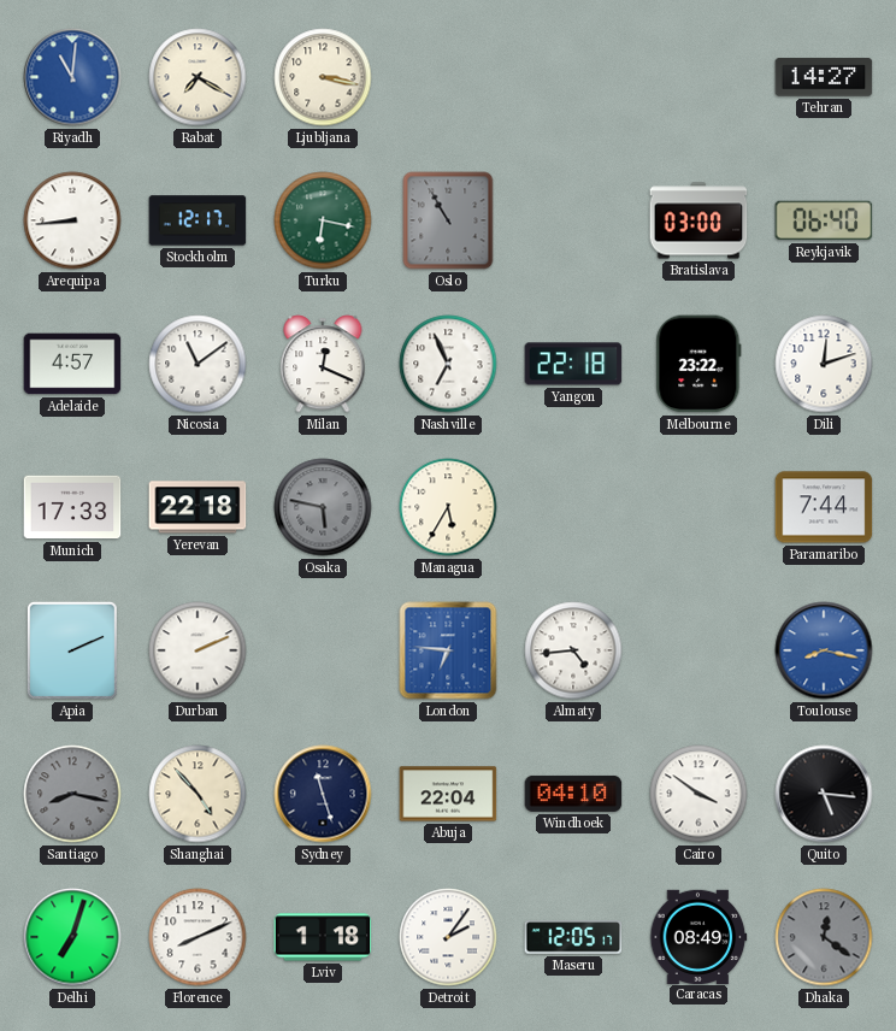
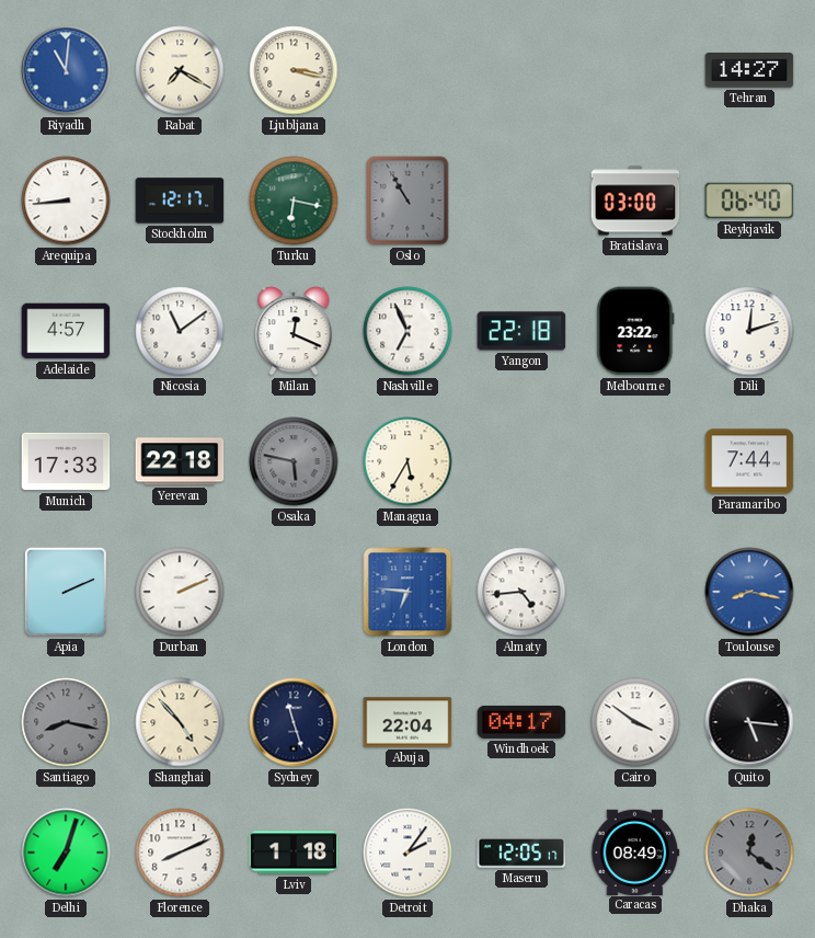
Windhoek: 04:10 -> 04:17
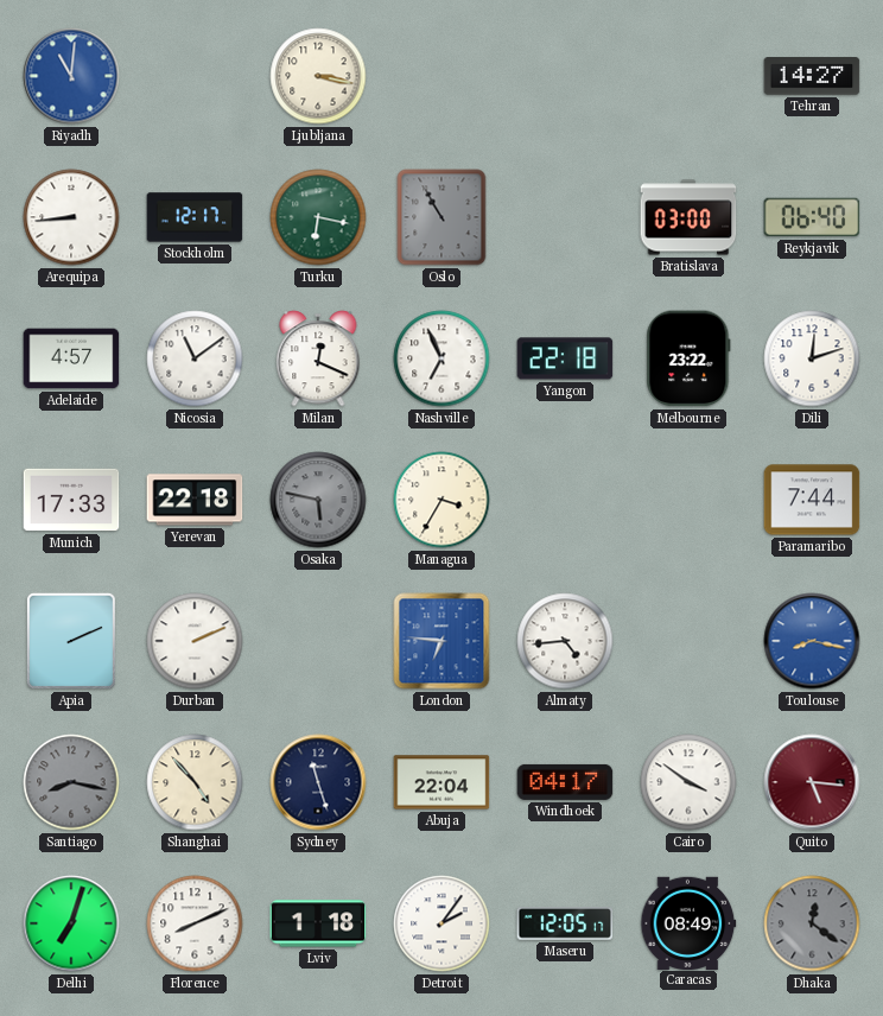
Rabat: 7:20 -> none
Managua: 5:35 -> 3:35
Quito dial: black -> burgundy
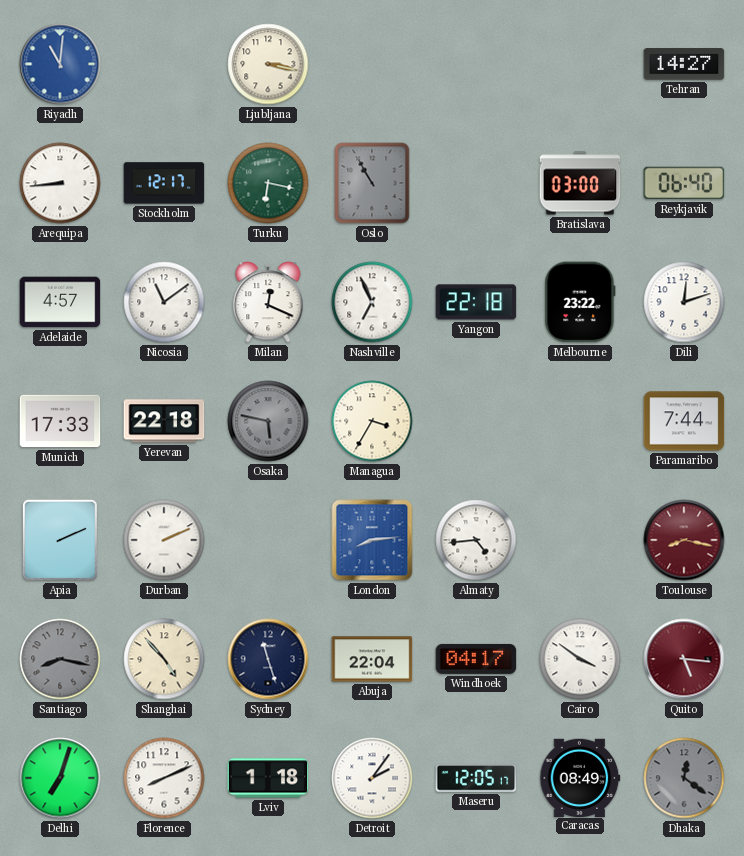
London: 6:46 -> 8:14
Toulouse dial: blue -> burgundy
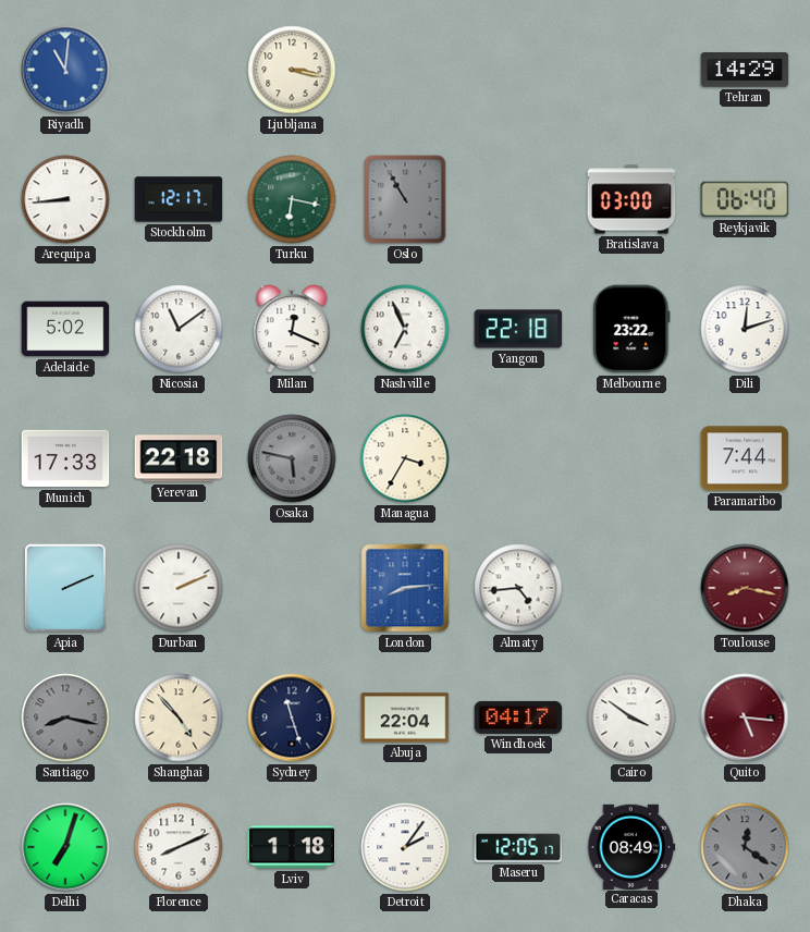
Tehran: 14:27 -> 14:29
Adelaide: 4:57 -> 5:02
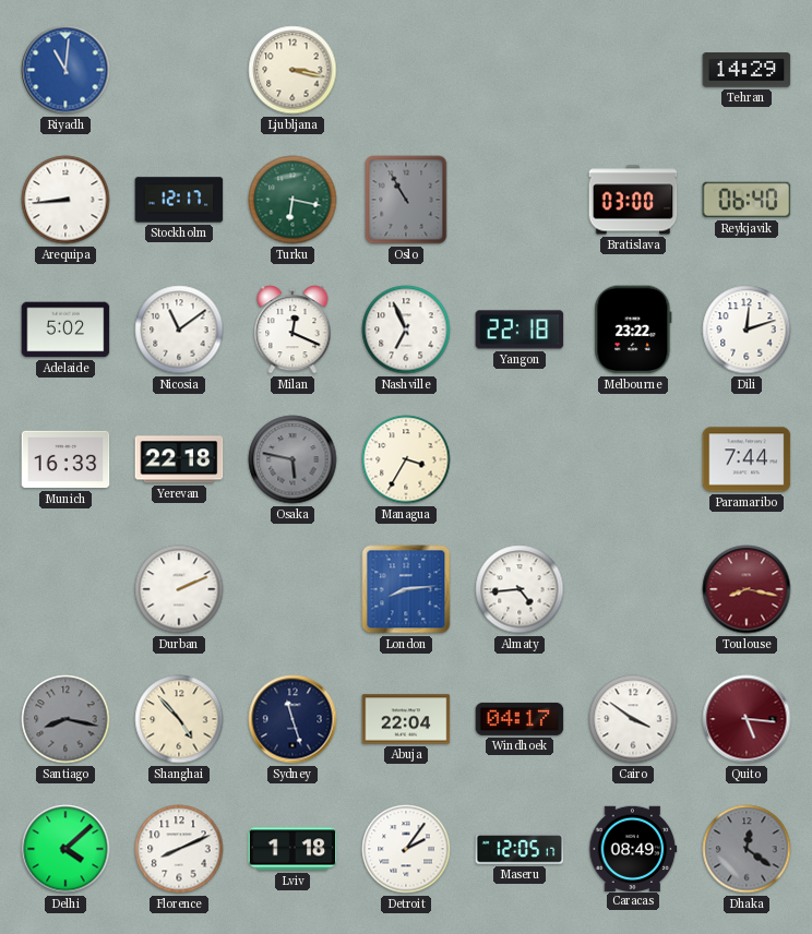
Munich: 17:33 -> 16:33
Apia: 2:11 -> none
Delhi: 7:03 -> 4:08
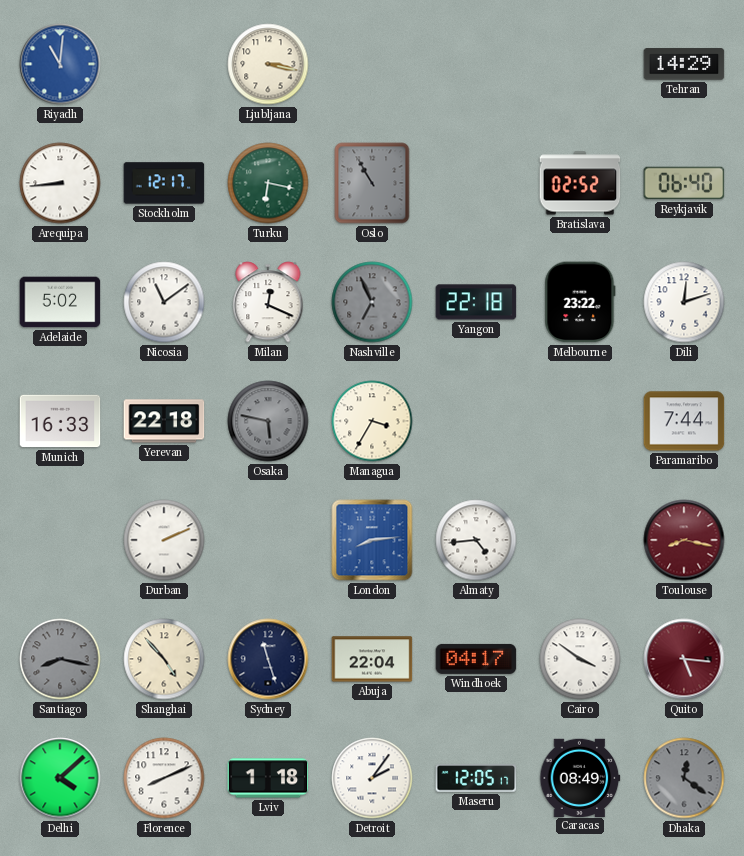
Bratislava: 03:00 -> 02:52
Nashville dial: white -> grey
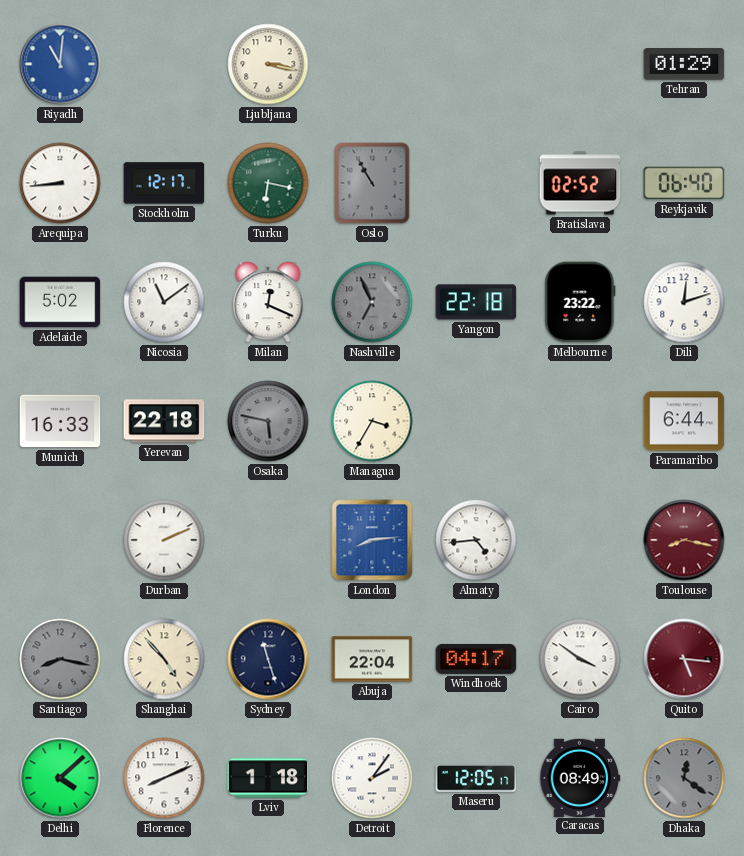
Tehran: 14:29 -> 01:29
Paramaribo: 7:44 -> 6:44
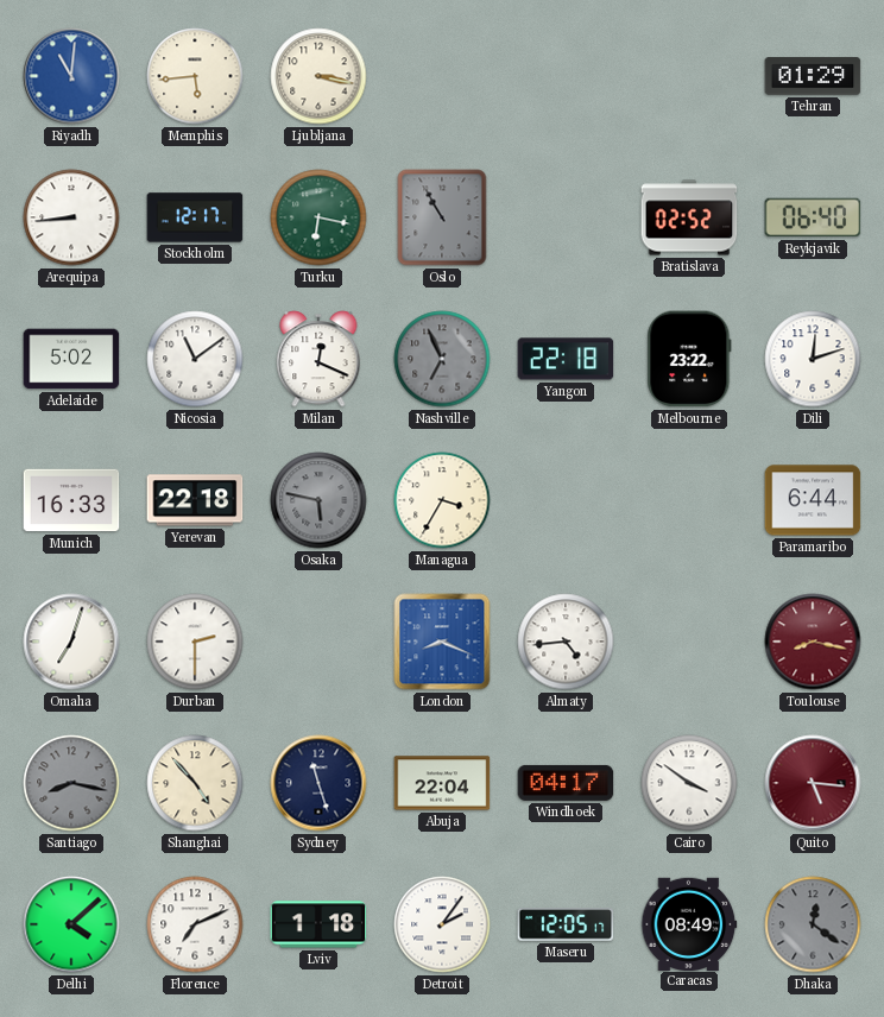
Memphis: none -> 5:44
Omaha: none -> 7:03
Durban: 2:11 -> 2:30
London: 8:14 -> 8:19
Florence: 8:11 -> 7:11
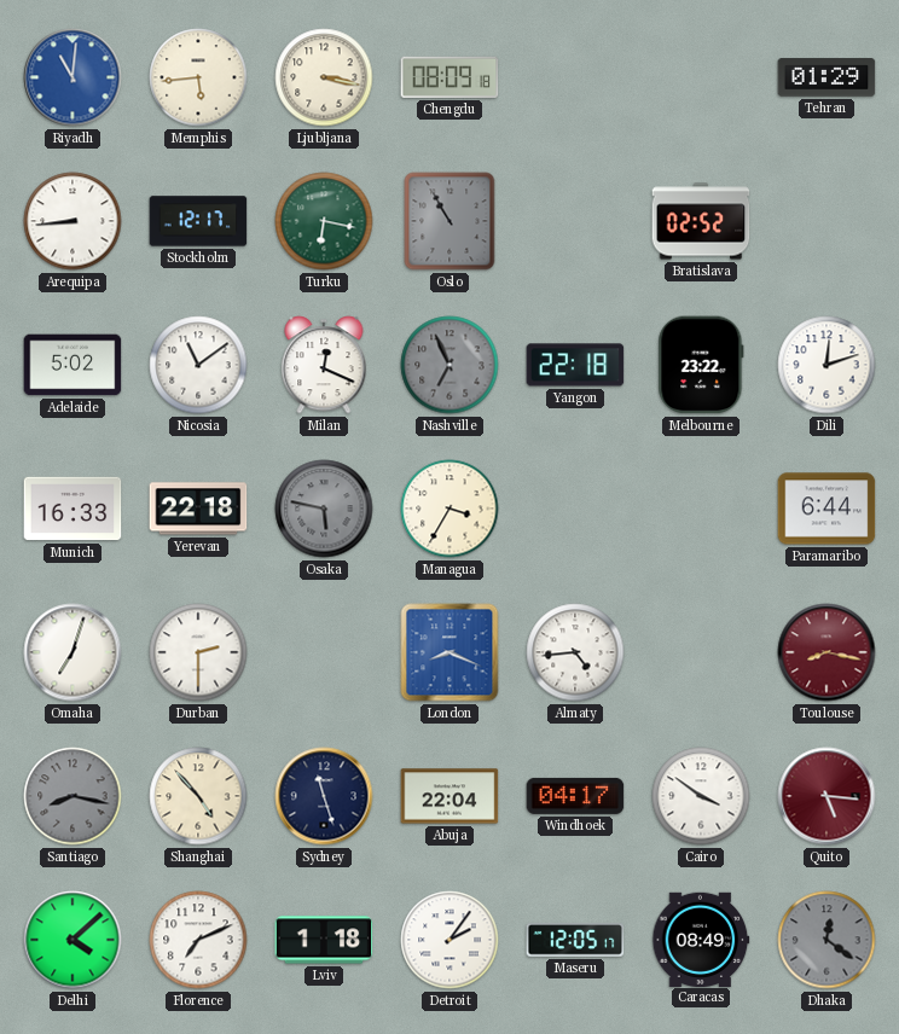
Chengdu: none -> 08:09
Reykjavik: 06:40 -> none
